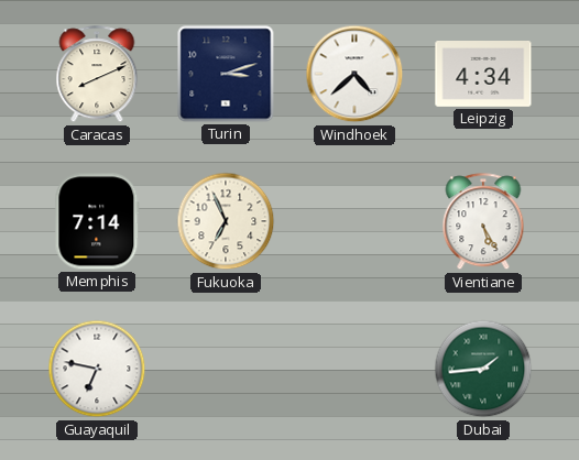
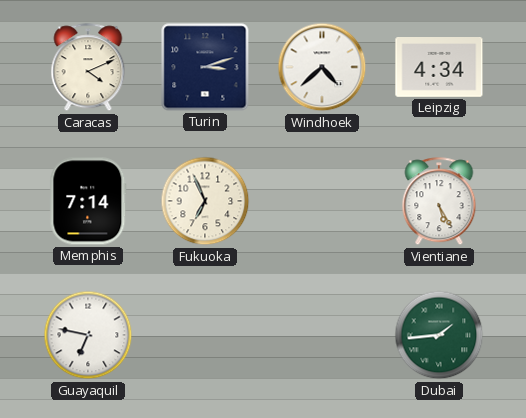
Caracas: 8:11 -> 4:11
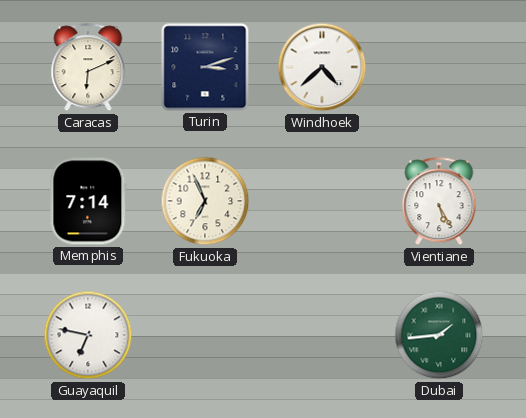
Caracas: 4:11 -> 6:11
Leipzig: 4:34 -> none
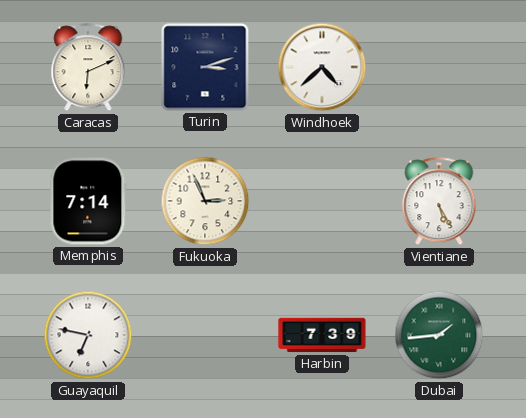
Fukuoka: 6:56 -> 2:56
Harbin: none -> 7:39
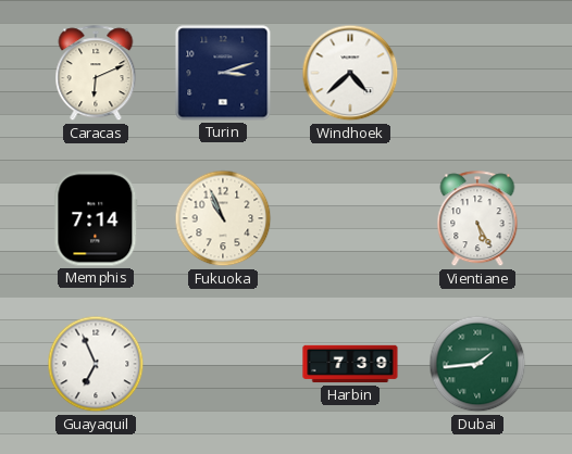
Fukuoka: 2:56 -> 10:56
Guayaquil: 6:47 -> 6:56
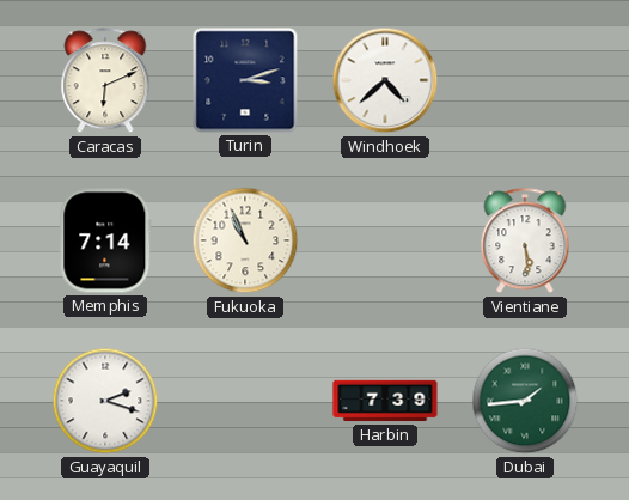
Vientiane: 5:25 -> 5:29
Guayaquil: 6:56 -> 2:18
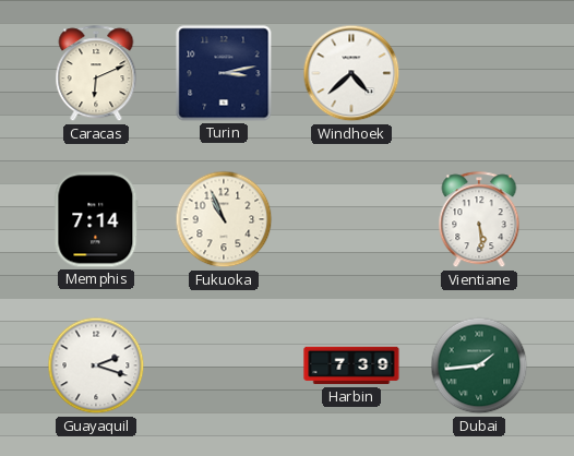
Turin: 3:12 -> 3:13
